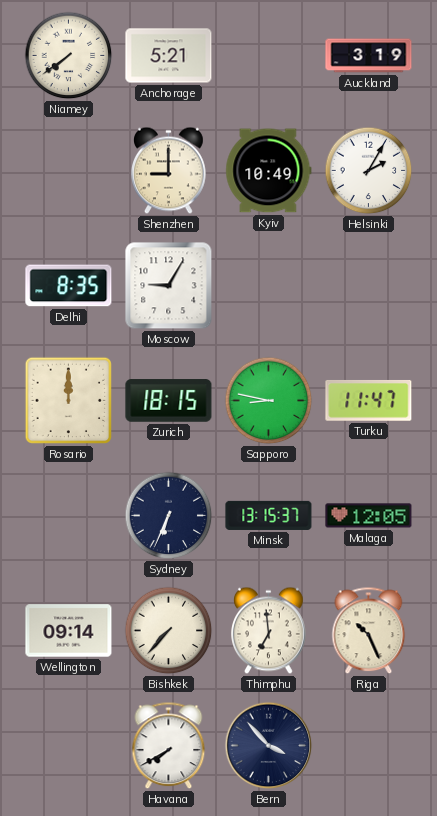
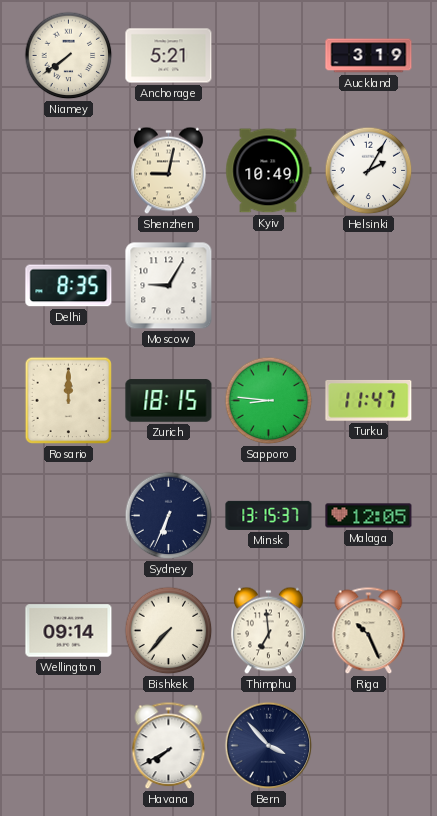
Shenzhen: 9:00 -> 9:02
Sapporo: 8:47 -> 8:46
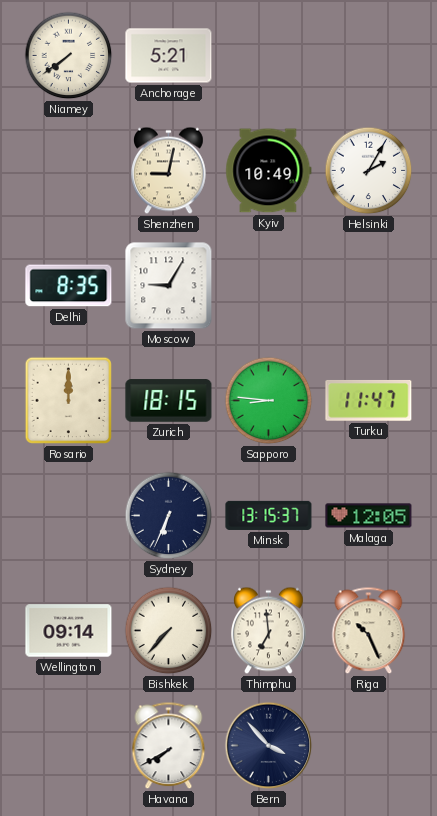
Auckland: 3:19 -> none
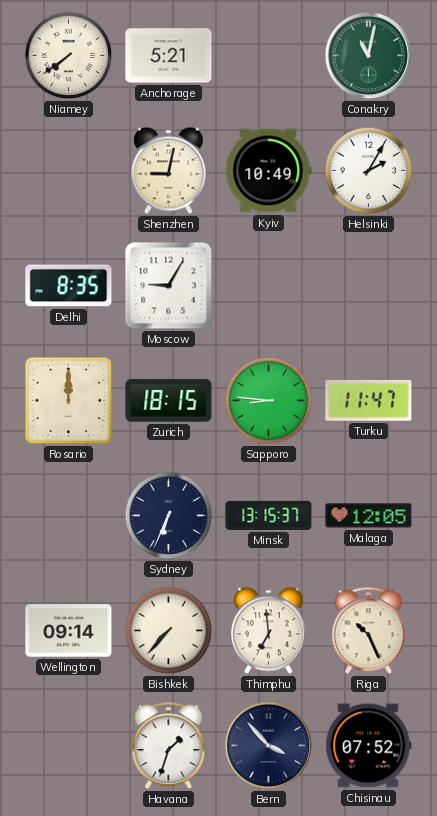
Conakry: none -> 11:02
Havana: 7:40 -> 1:33
Chisinau: none -> 07:52
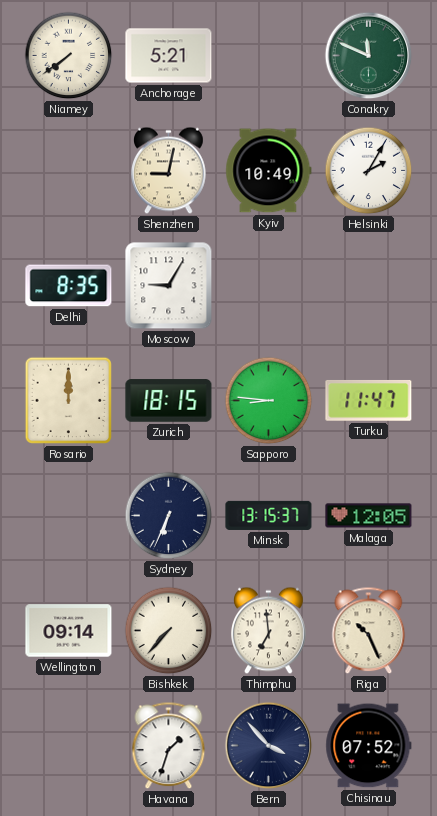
Conakry: 11:02 -> 11:49
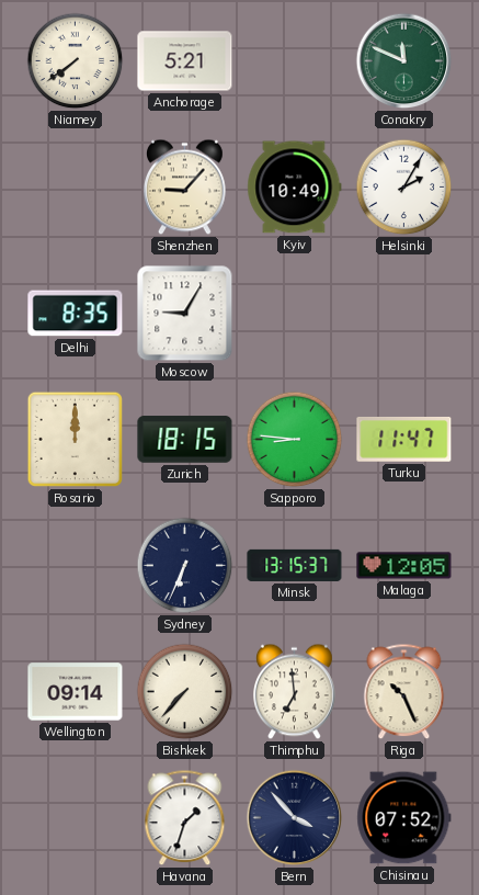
Shenzhen: 9:02 -> 9:07
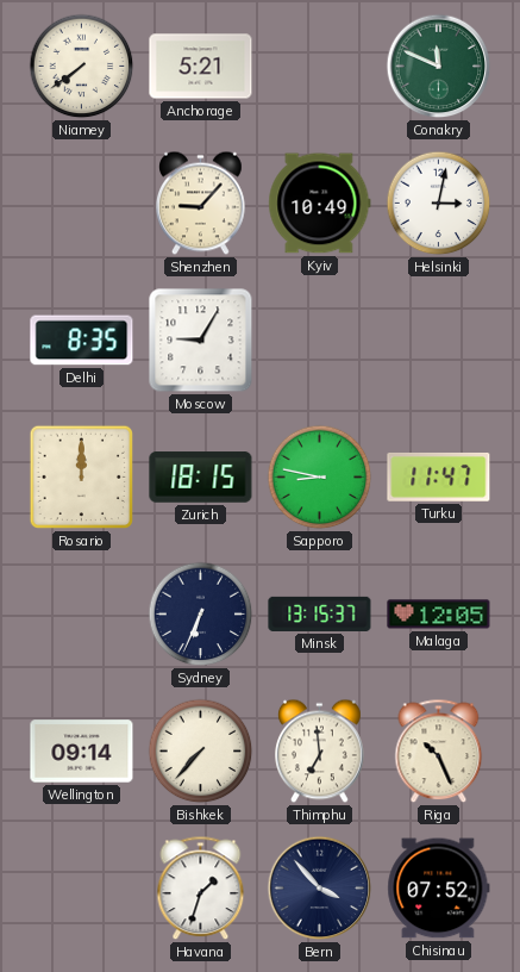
Helsinki: 2:05 -> 3:02
Sapporo: 8:46 -> 8:47
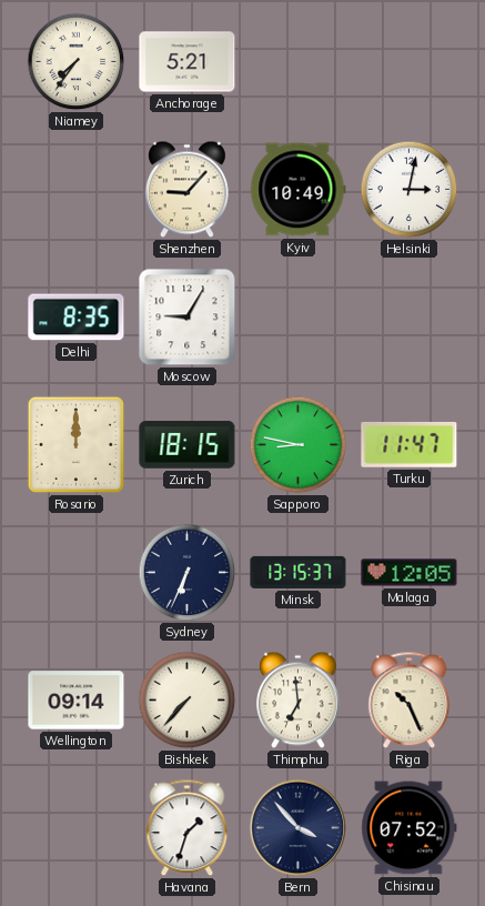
Niamey: 7:39 -> 7:36
Conakry: 11:49 -> none
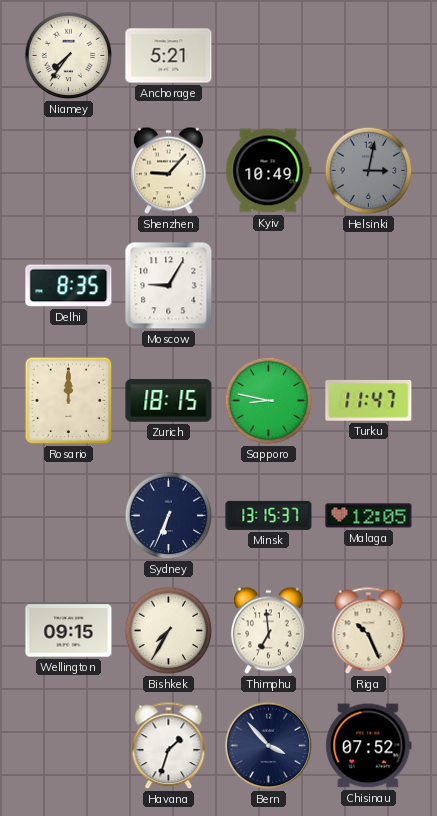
Helsinki dial: white -> grey
Wellington: 09:14 -> 09:15
Bishkek: 7:37 -> 7:35
